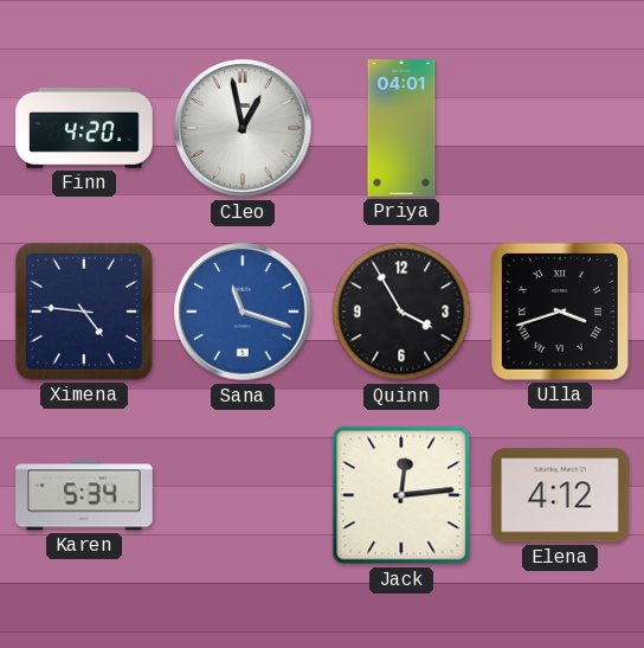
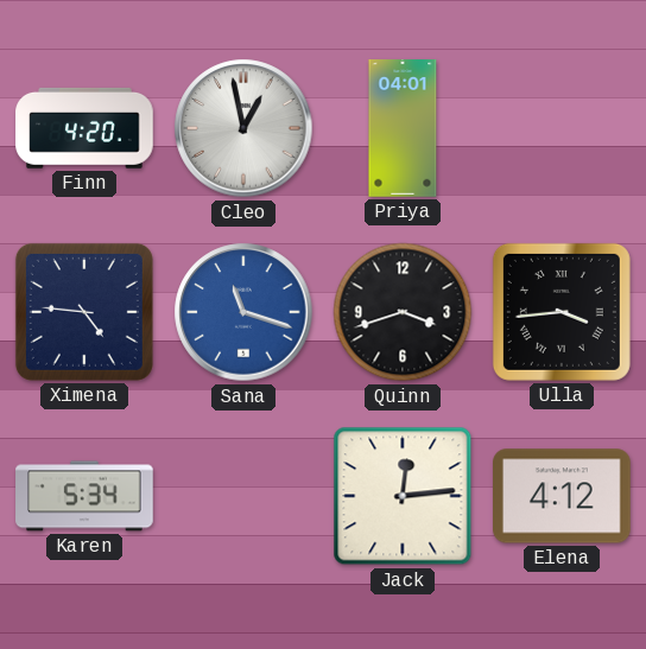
Quinn: 3:55 -> 3:42
Ulla: 3:42 -> 3:44
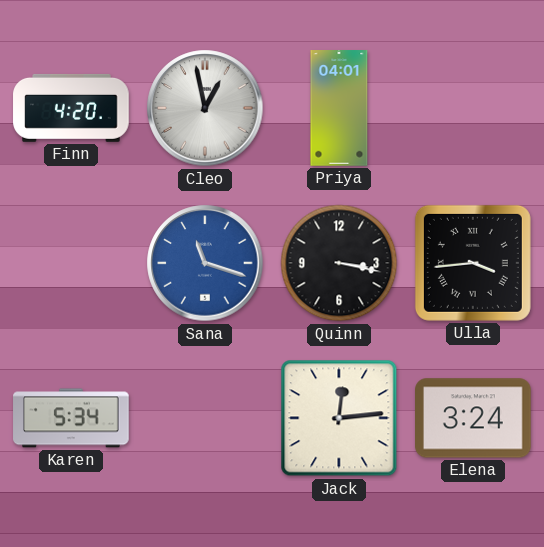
Ximena: 4:46 -> none
Quinn: 3:42 -> 3:17
Elena: 4:12 -> 3:24
